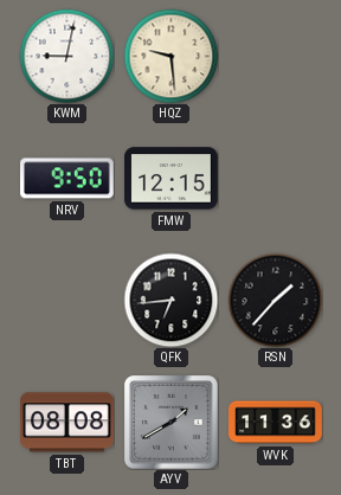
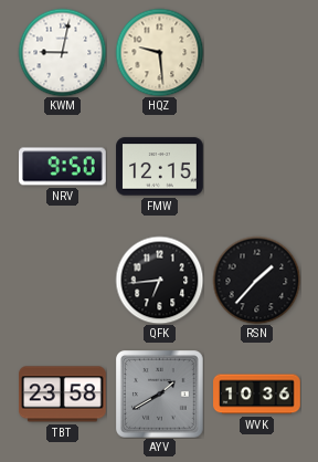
TBT: 08:08 -> 23:58
WVK: 11:36 -> 10:36
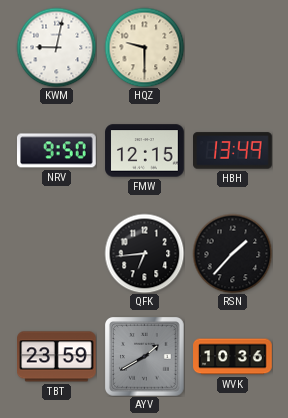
HQZ: 9:29 -> 9:30
HBH: none -> 13:49
TBT: 23:58 -> 23:59
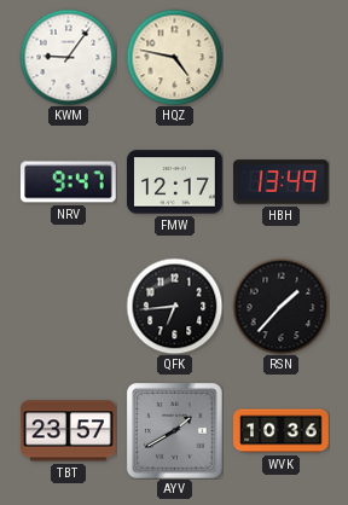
KWM: 9:02 -> 9:06
HQZ: 9:30 -> 4:47
NRV: 9:50 -> 9:47
FMW: 12:15 -> 12:17
TBT: 23:59 -> 23:57
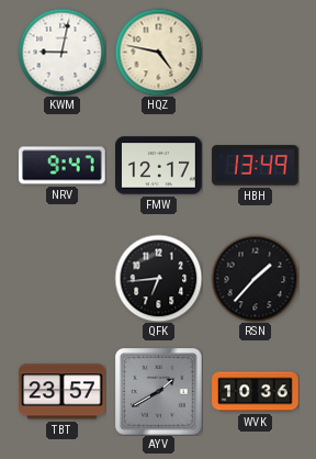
KWM: 9:06 -> 9:02
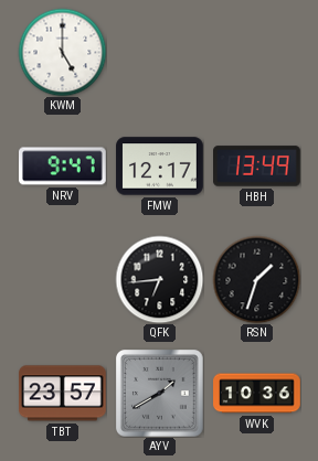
KWM: 9:02 -> 5:00
HQZ: 4:47 -> none
RSN: 1:37 -> 1:33
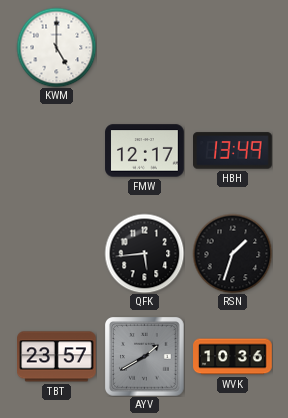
NRV: 9:47 -> none
QFK: 6:44 -> 5:44
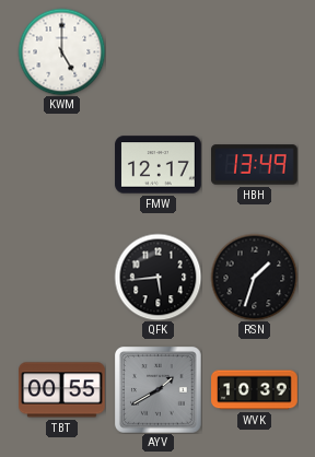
TBT: 23:57 -> 00:55
WVK: 10:36 -> 10:39
